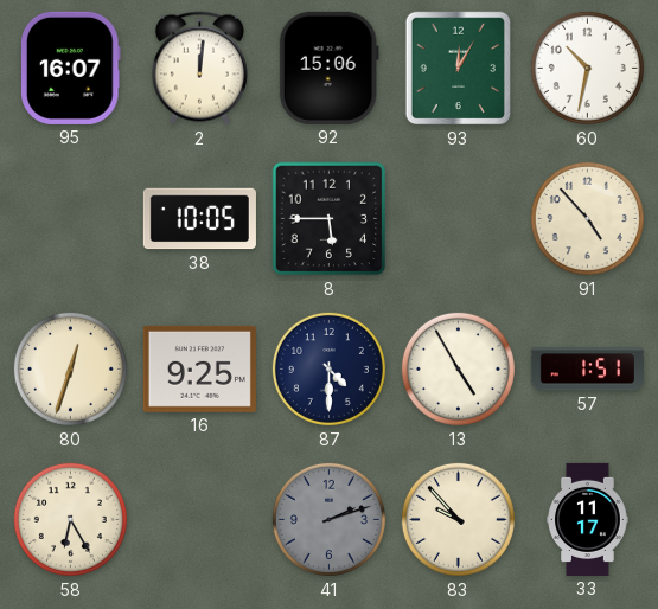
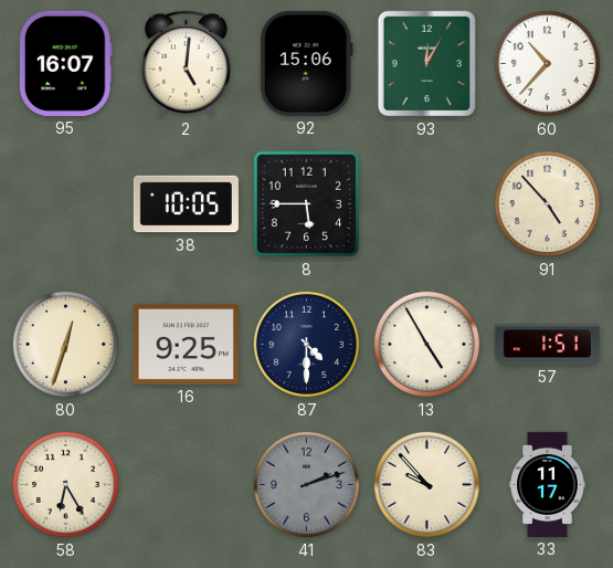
2: 12:01 -> 5:01
60: 10:32 -> 10:37
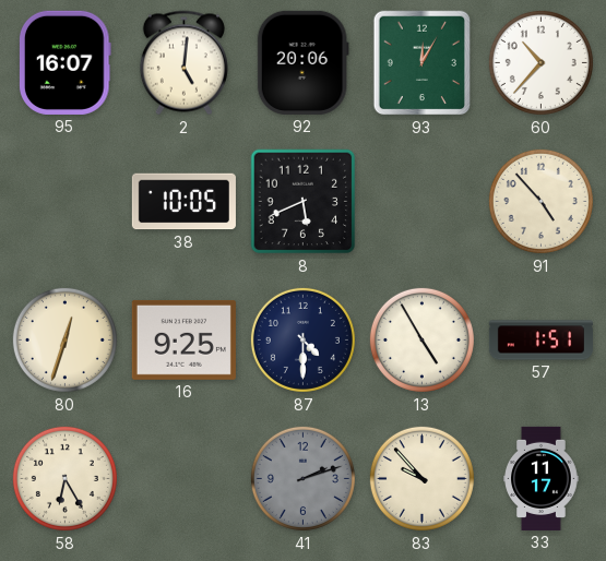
92: 15:06 -> 20:06
8: 5:45 -> 5:41
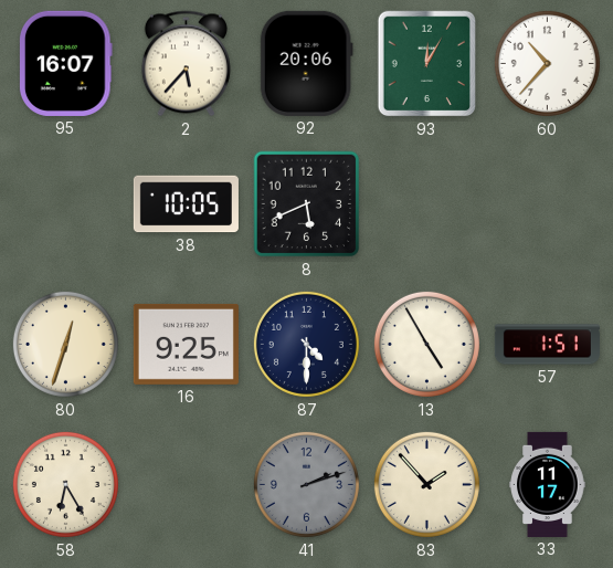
2: 5:01 -> 5:37
91: 4:53 -> none
83: 9:53 -> 1:53
